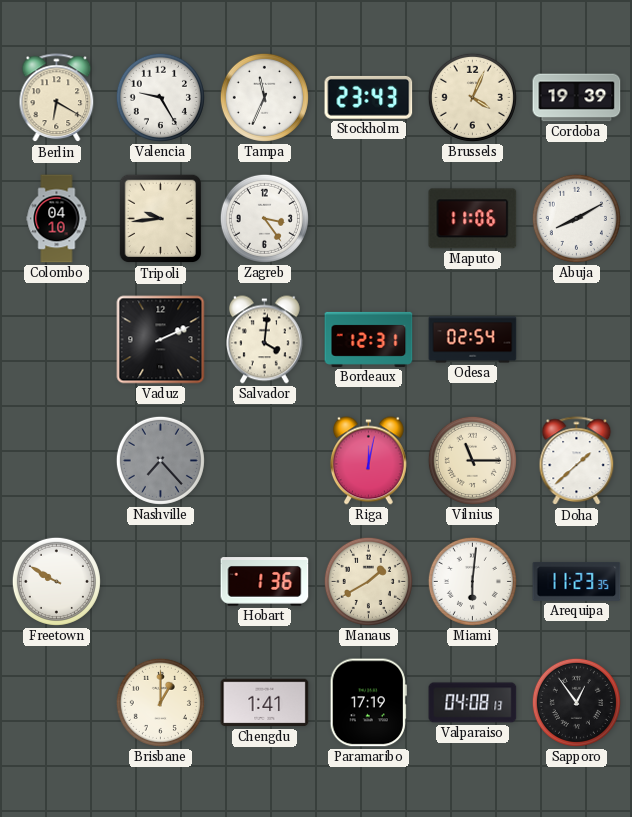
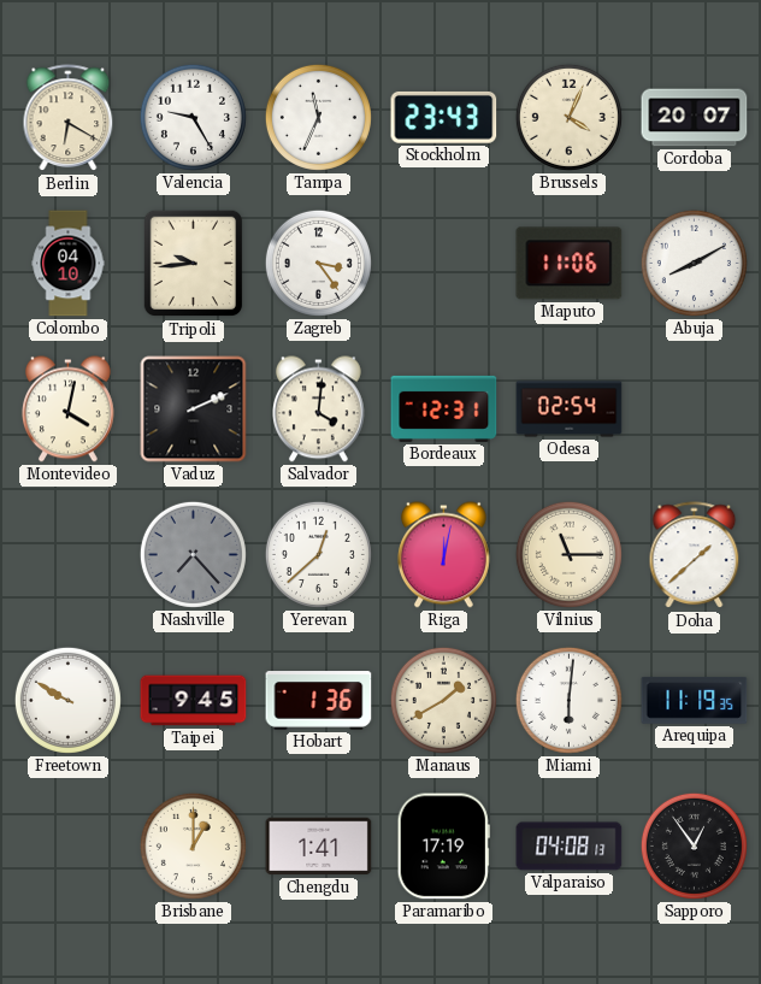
Cordoba: 19:39 -> 20:07
Montevideo: none -> 4:02
Yerevan: none -> 12:38
Taipei: none -> 9:45
Arequipa: 11:23 -> 11:19
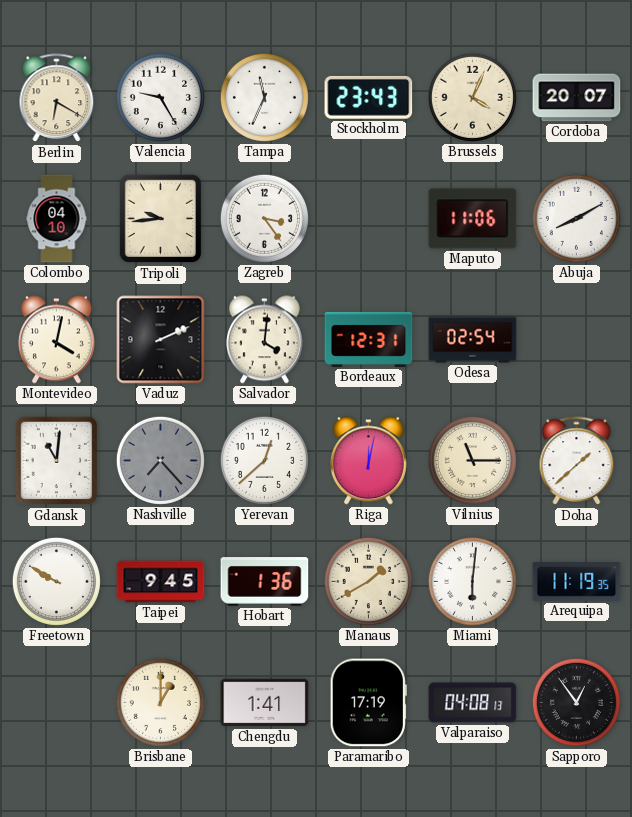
Gdansk: none -> 11:01
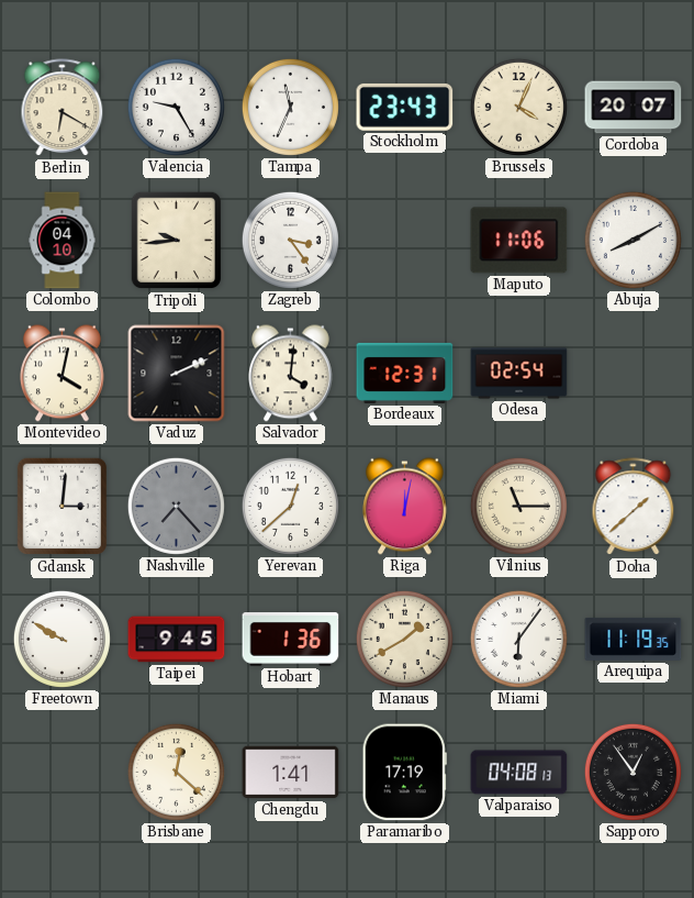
Gdansk: 11:01 -> 3:01
Miami: 6:01 -> 6:06
Brisbane: 1:00 -> 12:22
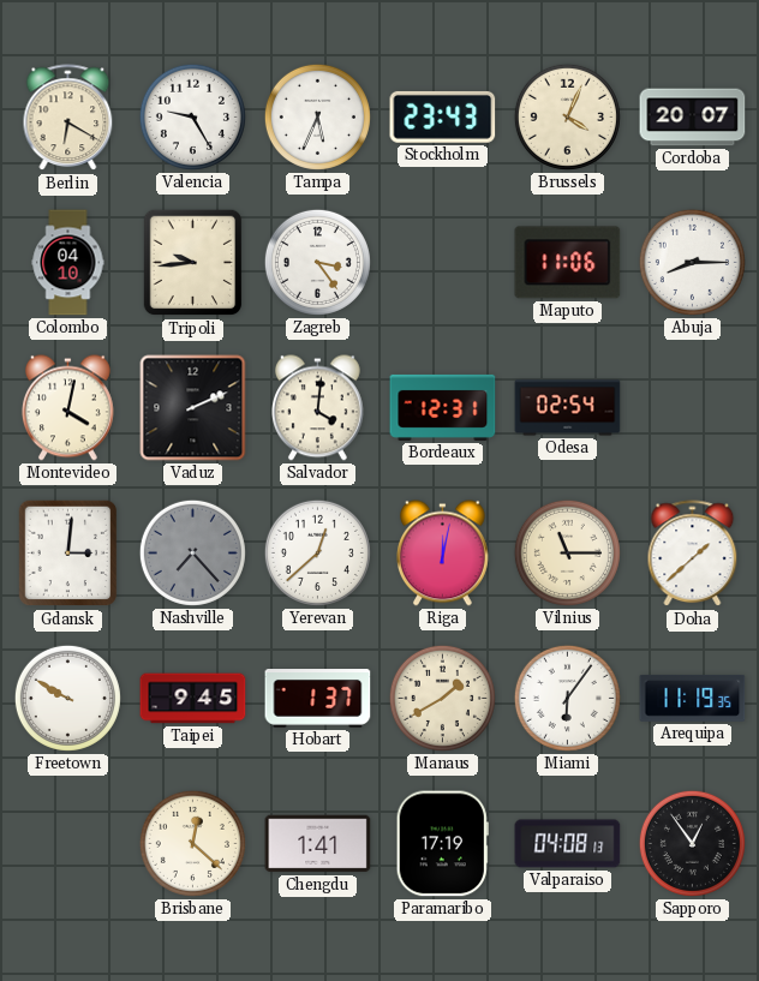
Tampa: 11:34 -> 5:34
Abuja: 8:10 -> 8:15
Hobart: 1:36 -> 1:37
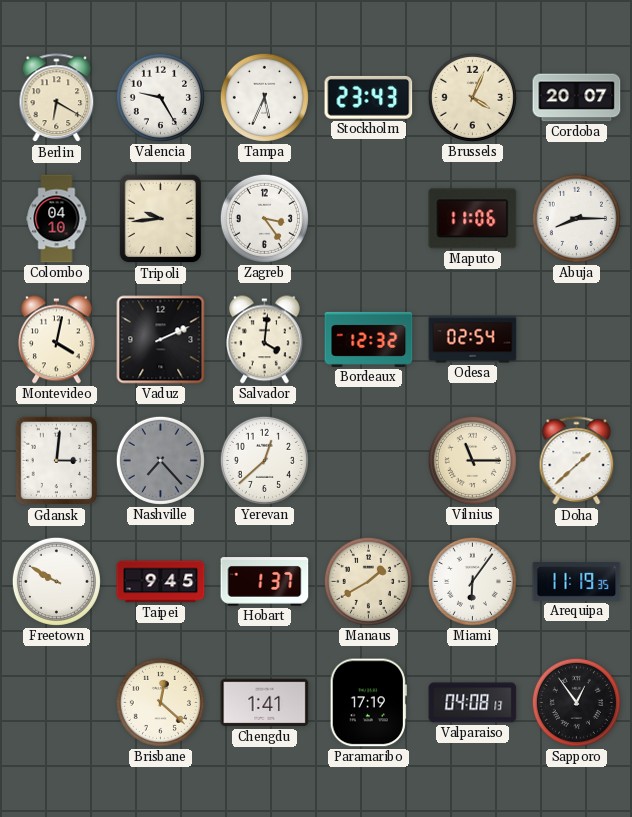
Bordeaux: 12:31 -> 12:32
Riga: 12:02 -> none
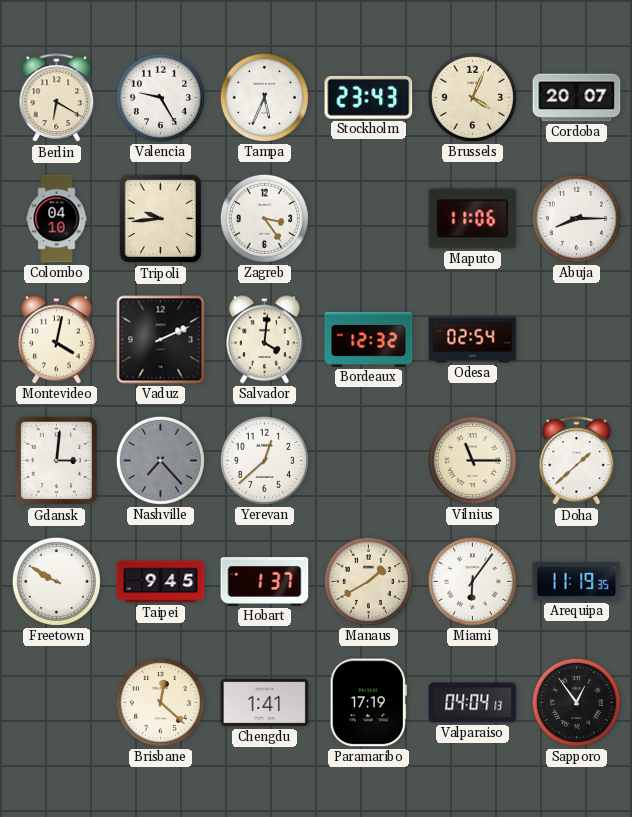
Valparaiso: 04:08 -> 04:04
